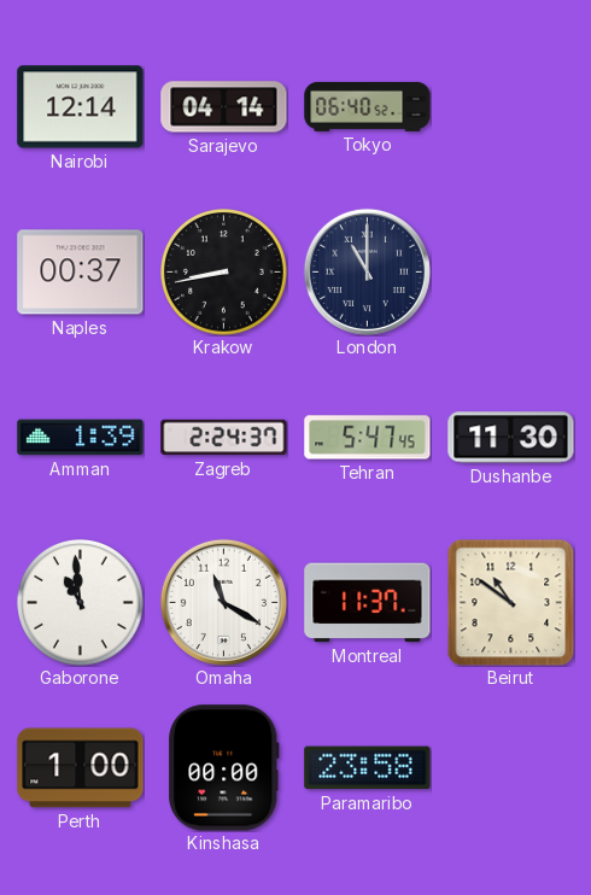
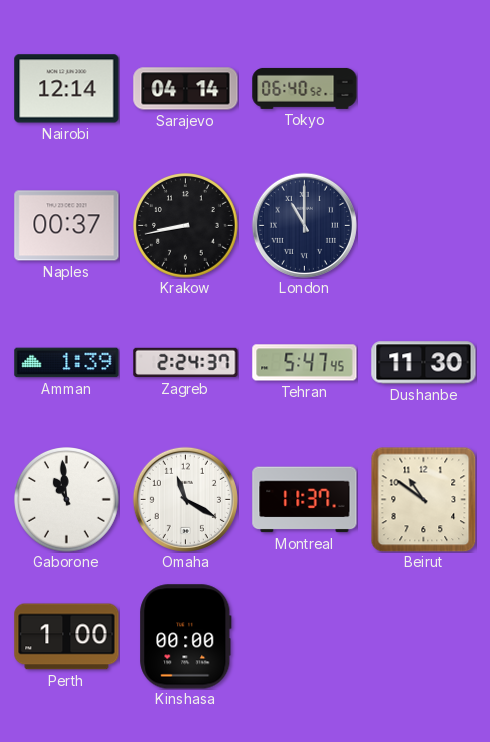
Paramaribo: 23:58 -> none
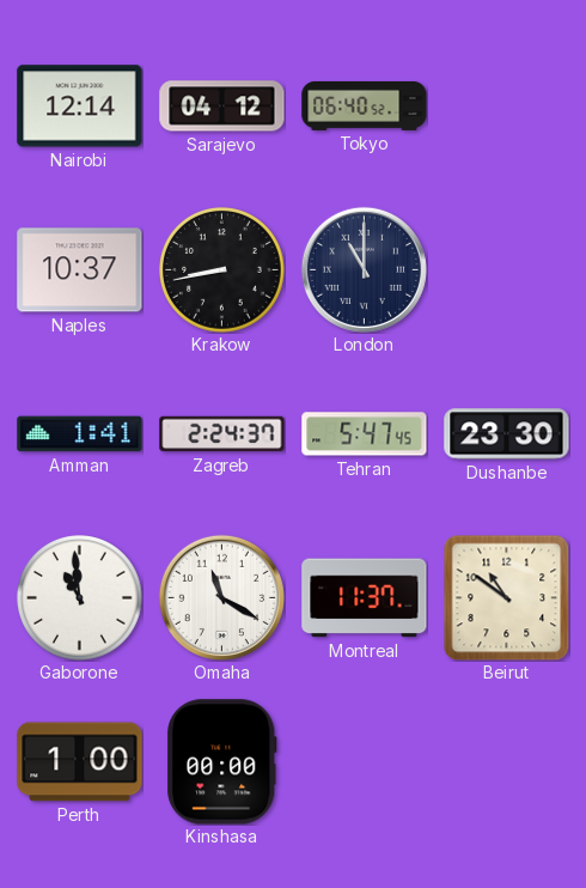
Sarajevo: 04:14 -> 04:12
Naples: 00:37 -> 10:37
Amman: 1:39 -> 1:41
Dushanbe: 11:30 -> 23:30
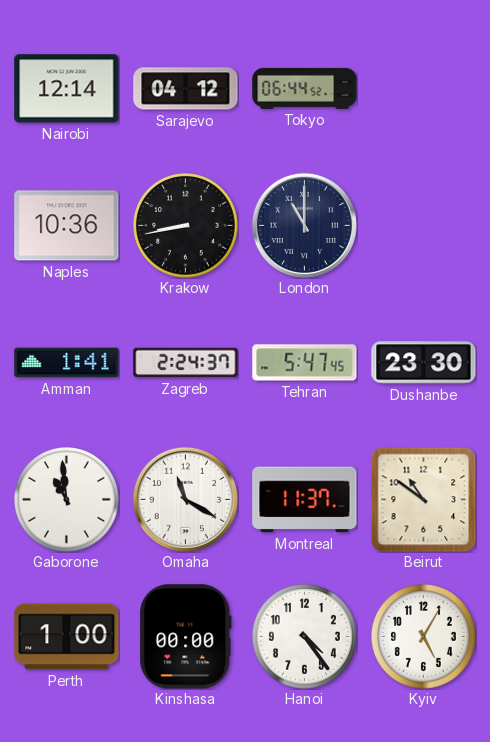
Tokyo: 06:40 -> 06:44
Naples: 10:37 -> 10:36
Hanoi: none -> 4:24
Kyiv: none -> 5:05
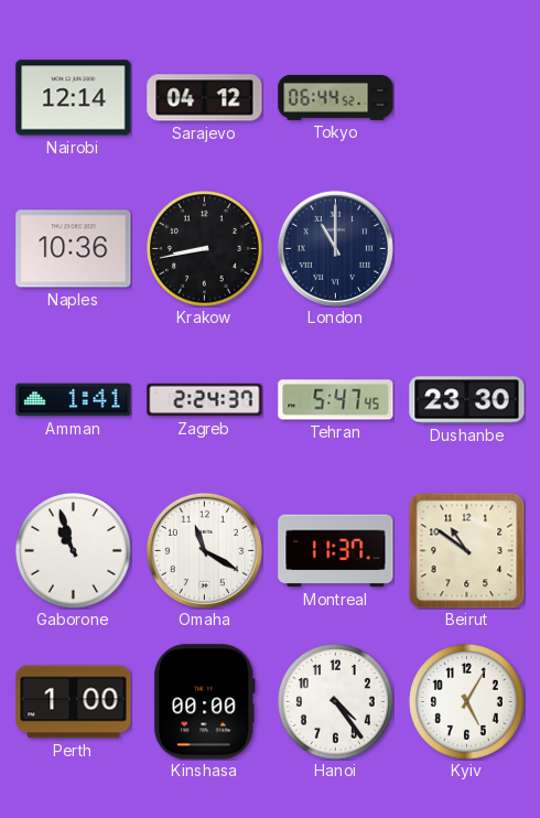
Gaborone: 10:59 -> 10:57
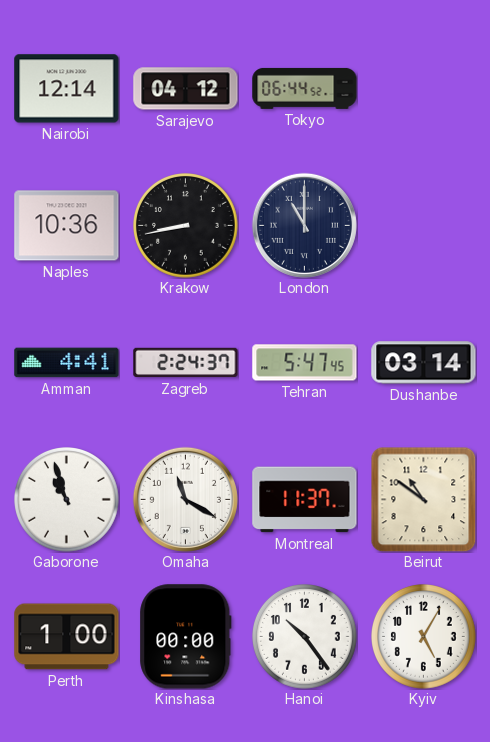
Amman: 1:41 -> 4:41
Dushanbe: 23:30 -> 03:14
Hanoi: 4:24 -> 10:24
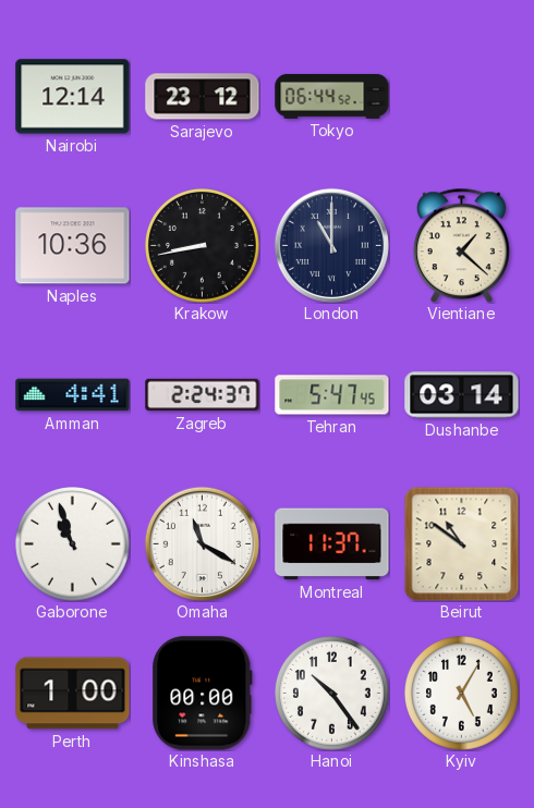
Sarajevo: 04:12 -> 23:12
Vientiane: none -> 1:22
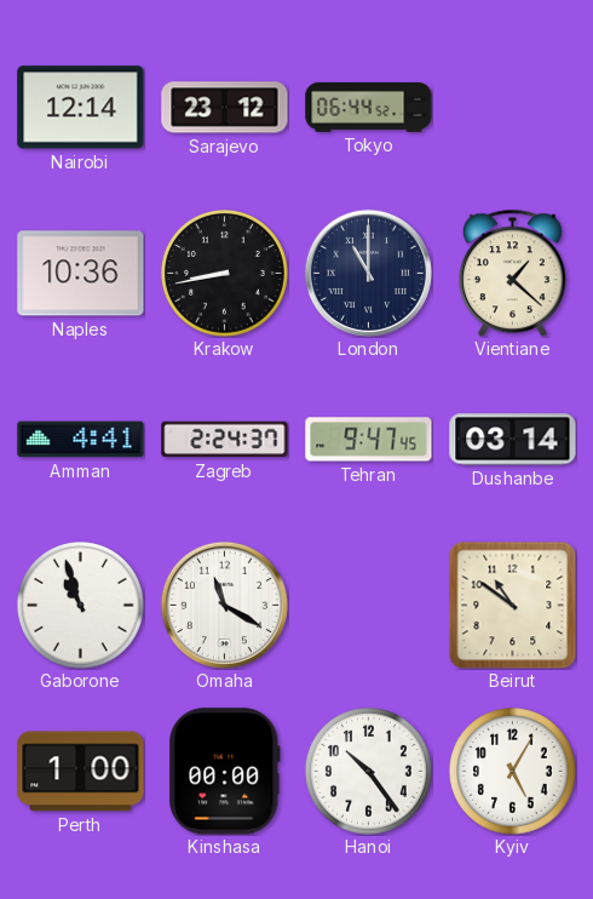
Tehran: 5:47 -> 9:47
Montreal: 11:37 -> none
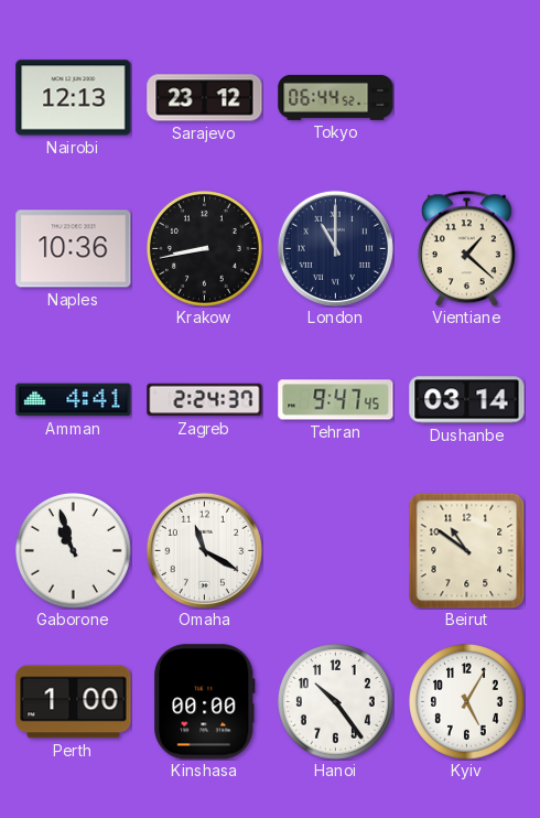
Nairobi: 12:14 -> 12:13
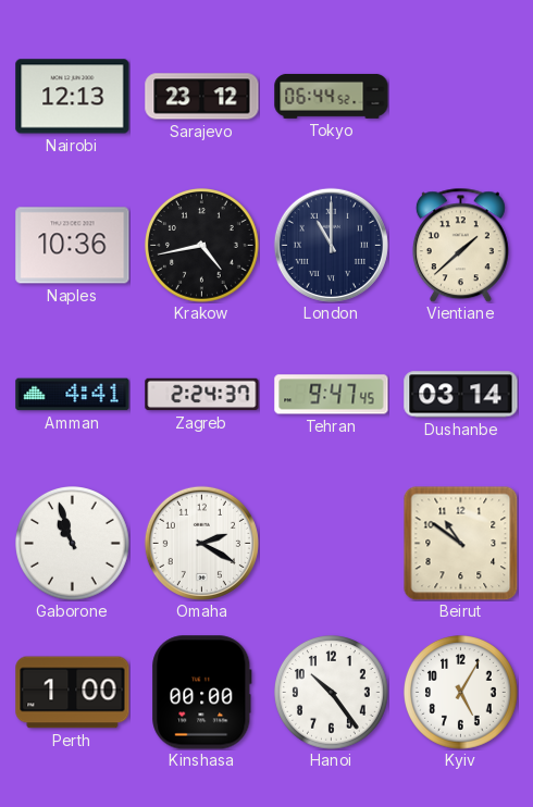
Krakow: 8:43 -> 4:43
Vientiane: 1:22 -> 1:38
Omaha: 11:20 -> 2:20
